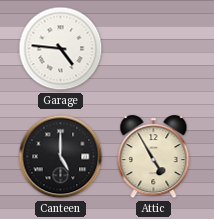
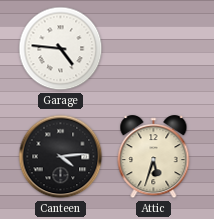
Canteen: 5:00 -> 4:14
Attic: 4:55 -> 5:33
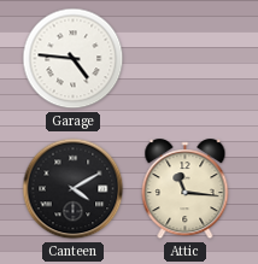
Canteen: 4:14 -> 4:10
Attic: 5:33 -> 11:16
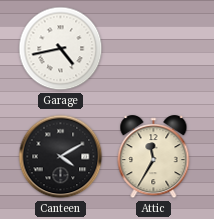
Garage: 4:46 -> 4:43
Attic: 11:16 -> 11:35
